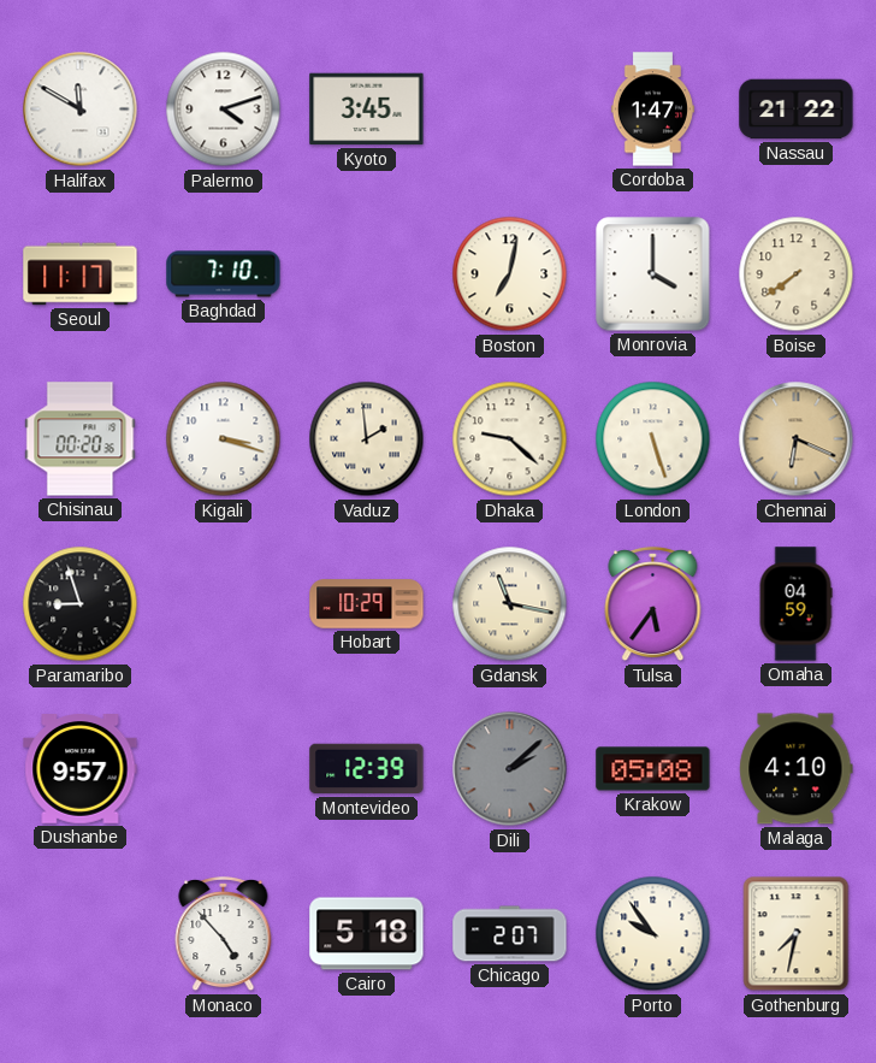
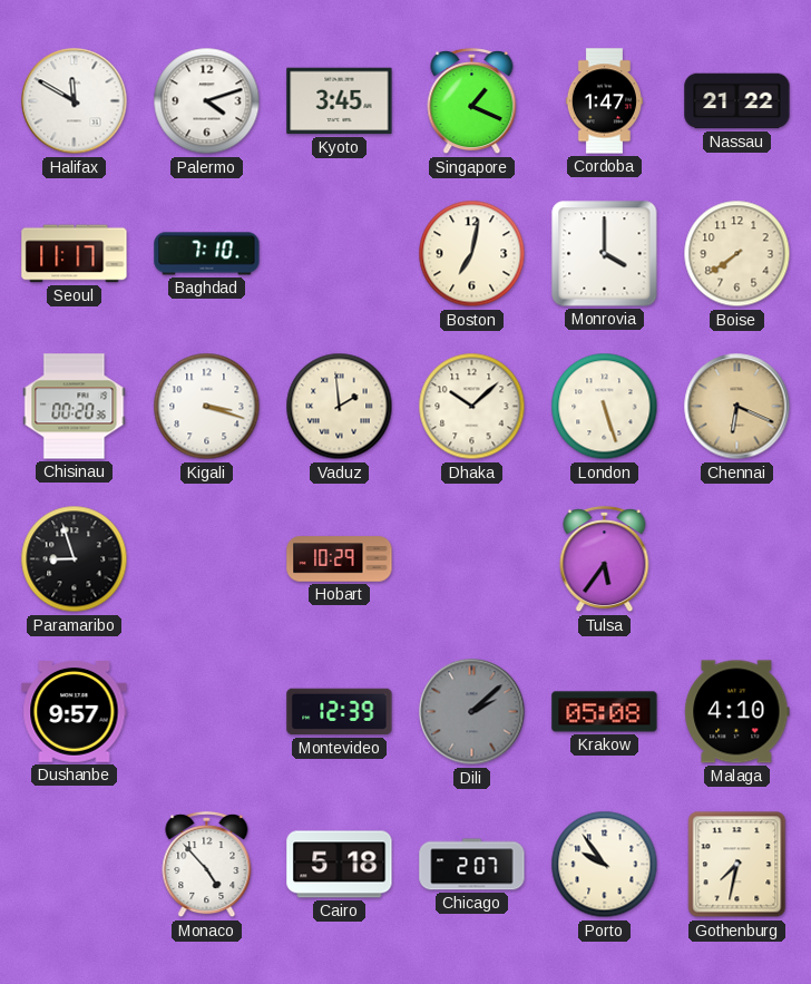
Singapore: none -> 1:19
Dhaka: 9:22 -> 10:08
Gdansk: 11:17 -> none
Omaha: 04:59 -> none
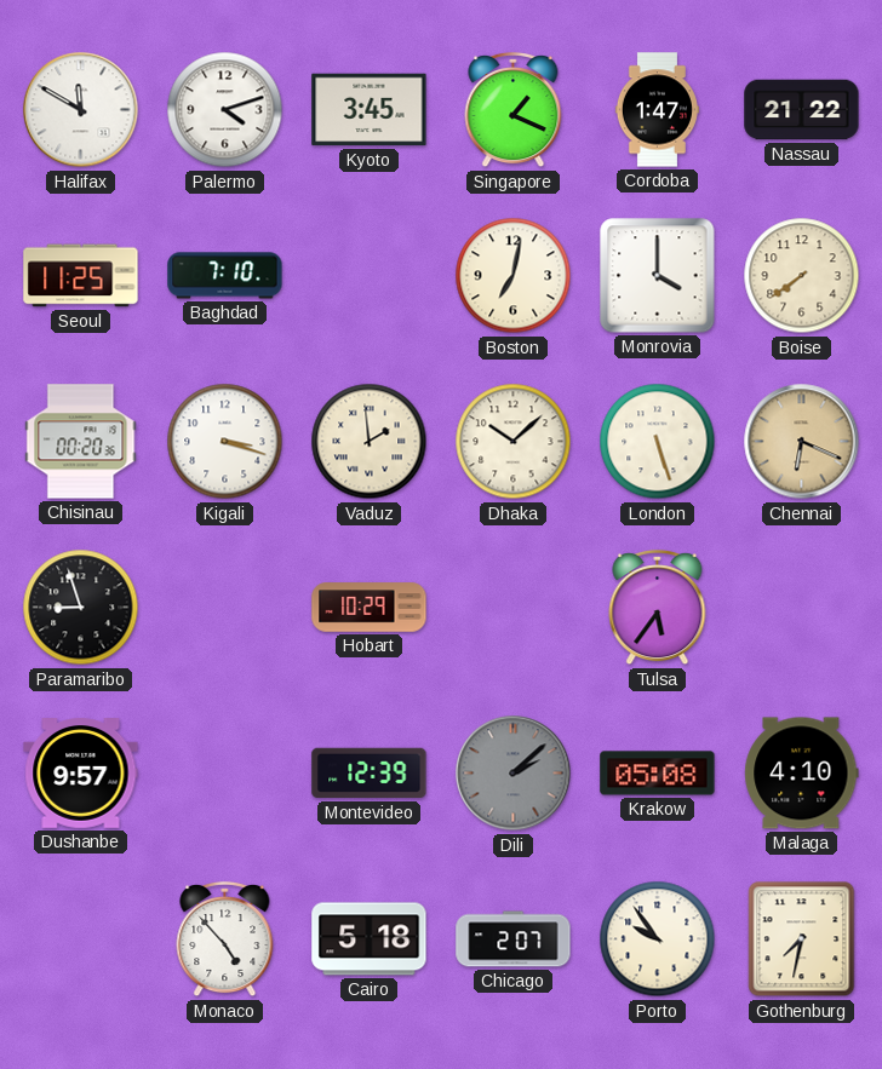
Seoul: 11:17 -> 11:25
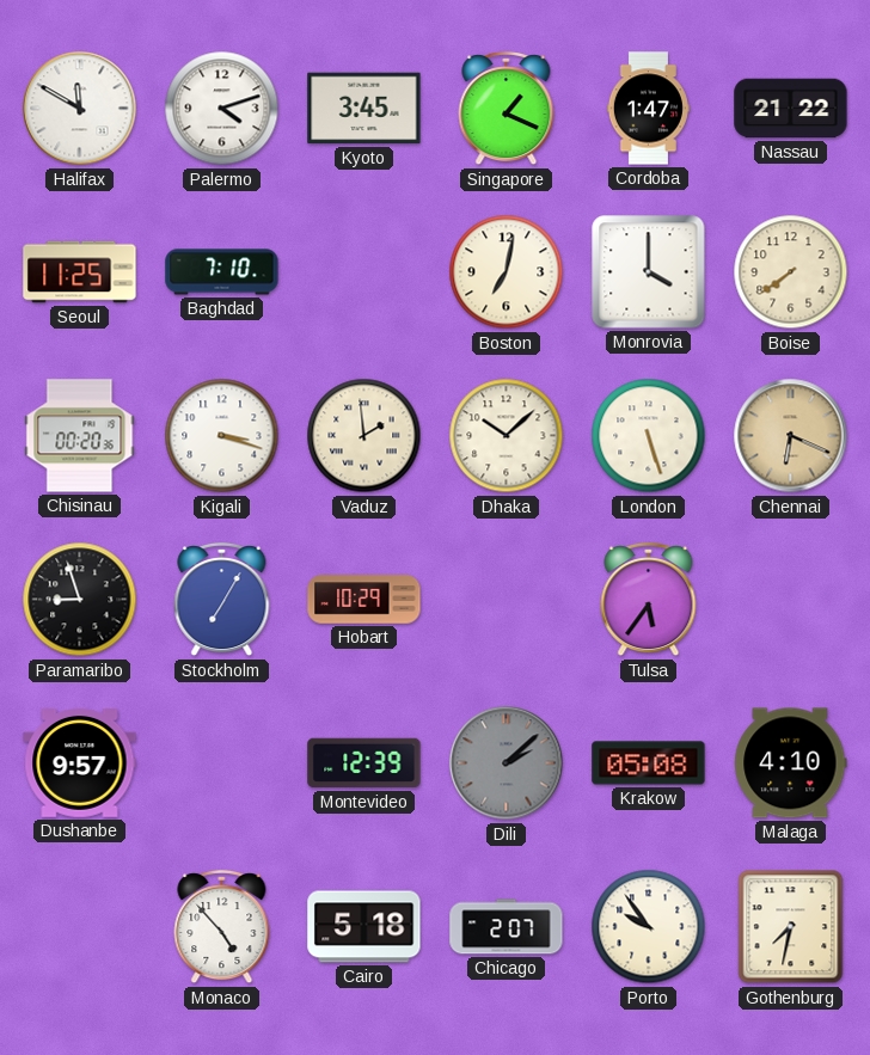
Stockholm: none -> 7:05
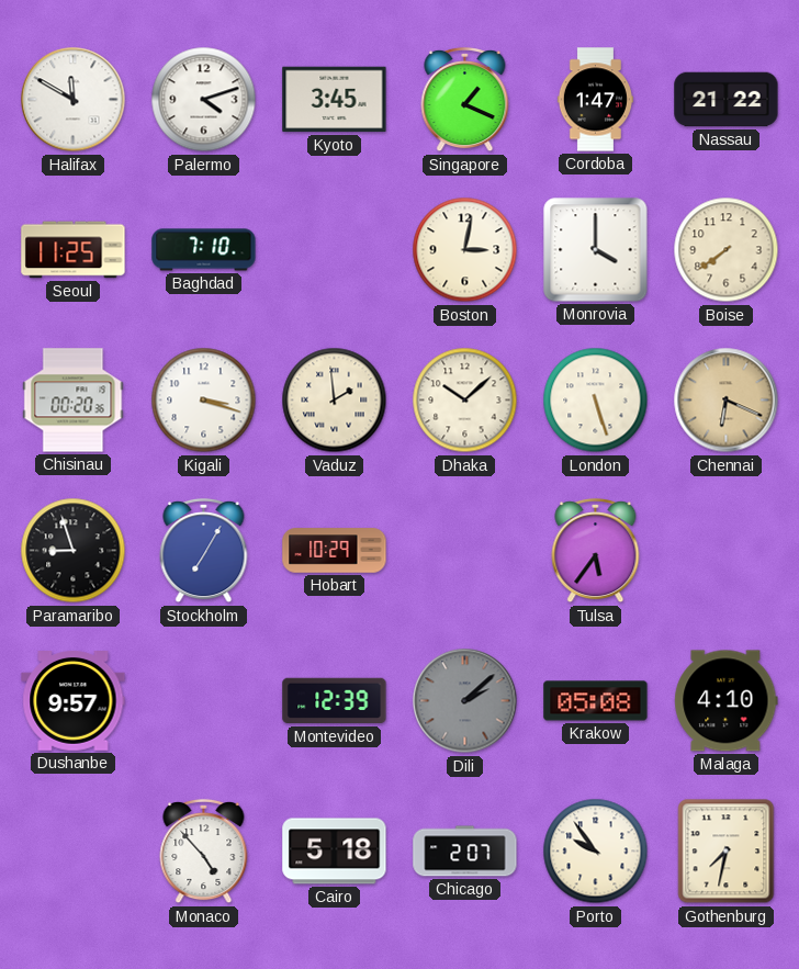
Boston: 7:02 -> 3:02
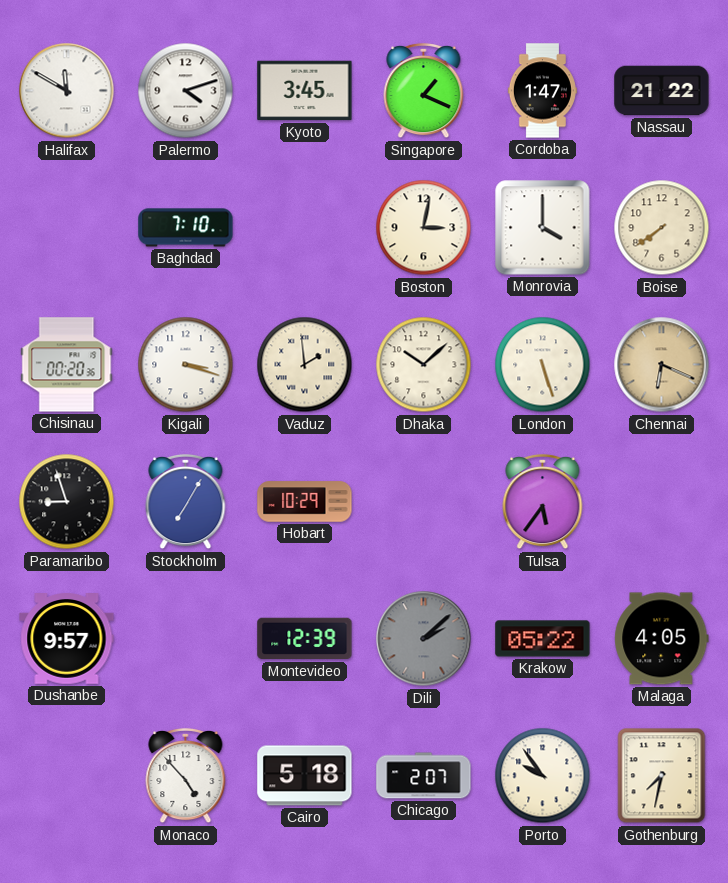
Seoul: 11:25 -> none
Krakow: 05:08 -> 05:22
Malaga: 4:10 -> 4:05
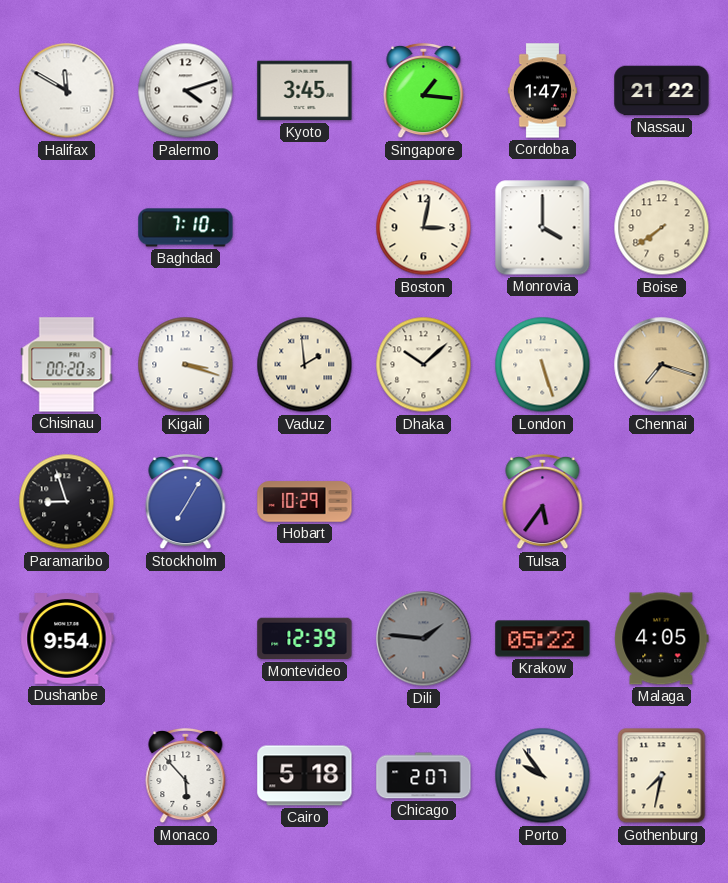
Singapore: 1:19 -> 1:16
Chennai: 6:19 -> 7:18
Dushanbe: 9:57 -> 9:54
Dili: 2:08 -> 1:46
Monaco: 4:53 -> 5:53
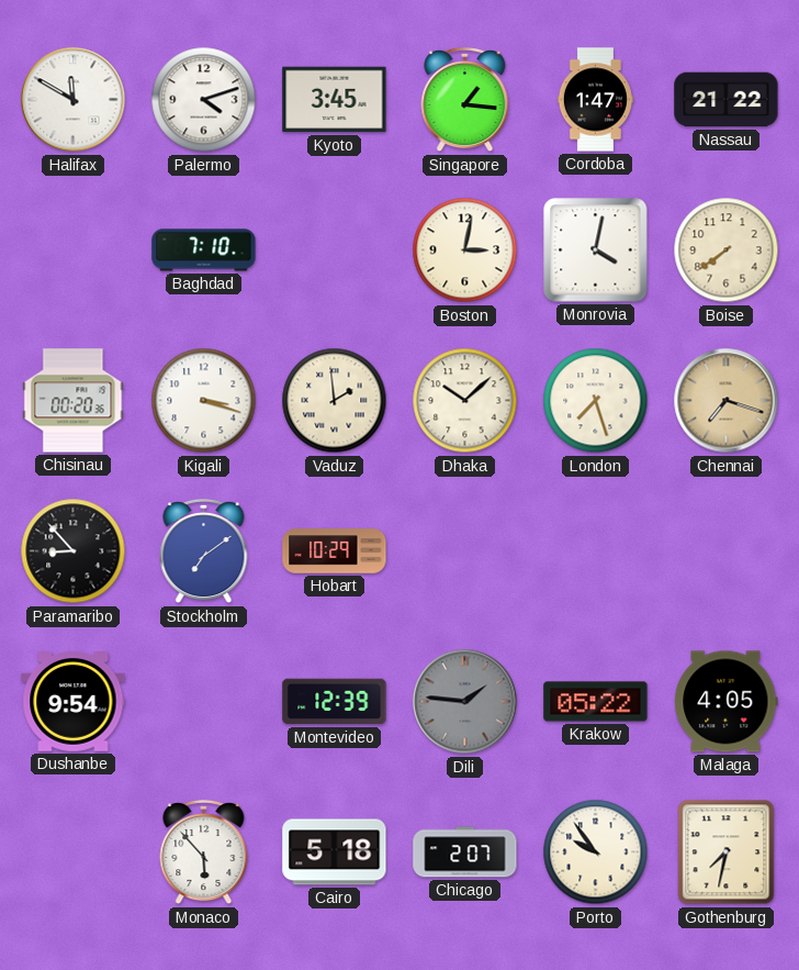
Monrovia: 4:00 -> 4:02
London: 5:27 -> 7:27
Paramaribo: 8:57 -> 8:53
Stockholm: 7:05 -> 7:09
Tulsa: 5:36 -> none
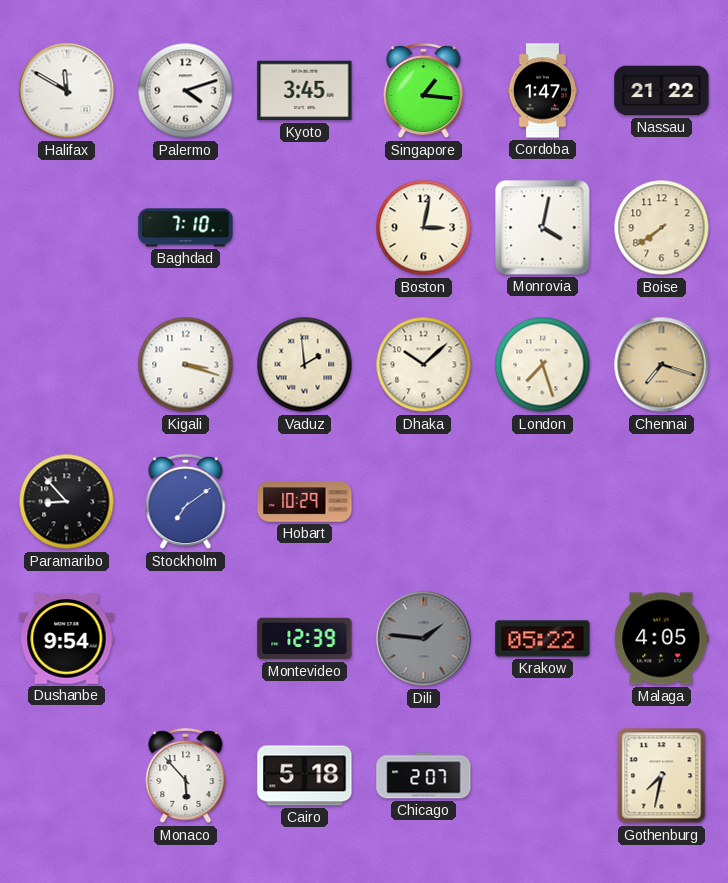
Chisinau: 00:20 -> none
Porto: 9:54 -> none
